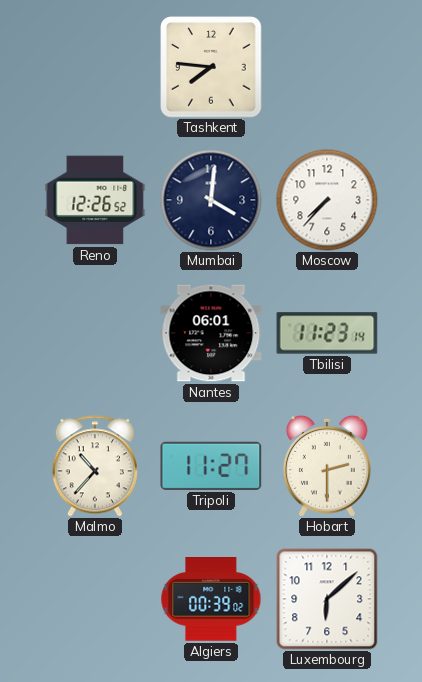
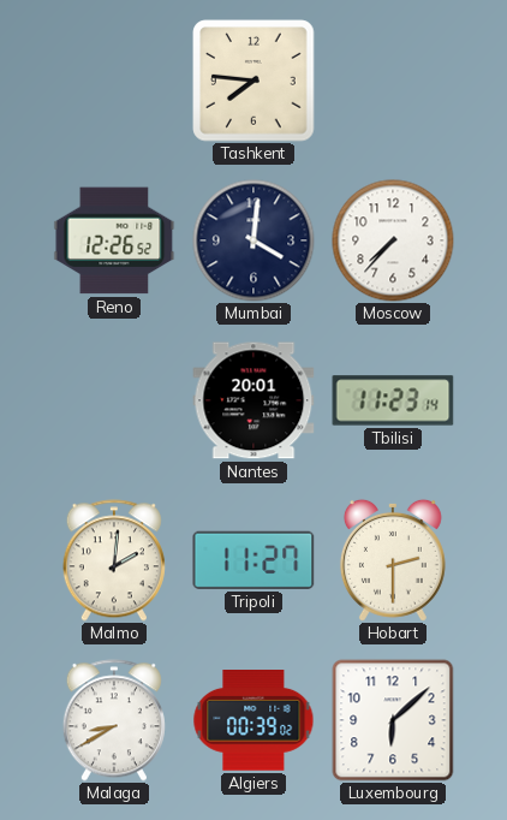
Nantes: 06:01 -> 20:01
Malmo: 10:37 -> 2:01
Malaga: none -> 8:40
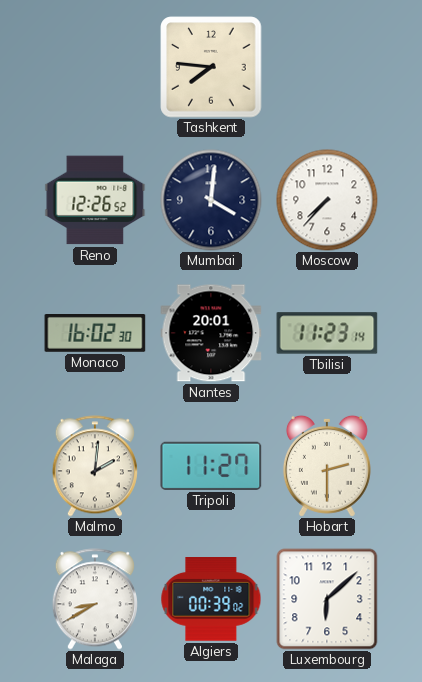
Monaco: none -> 16:02
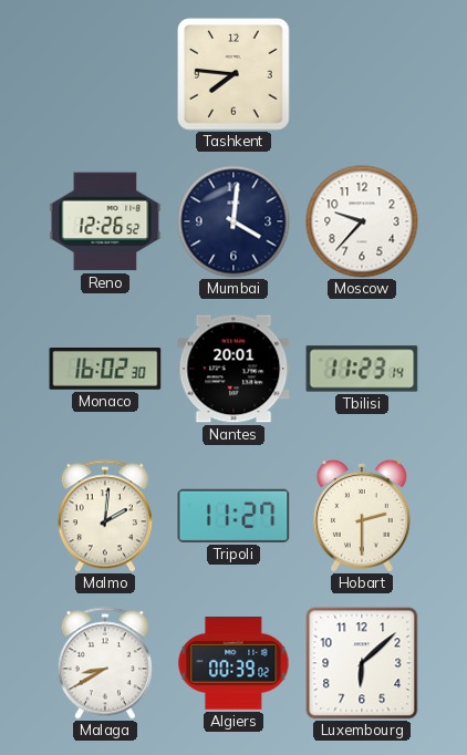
Moscow: 7:37 -> 9:37
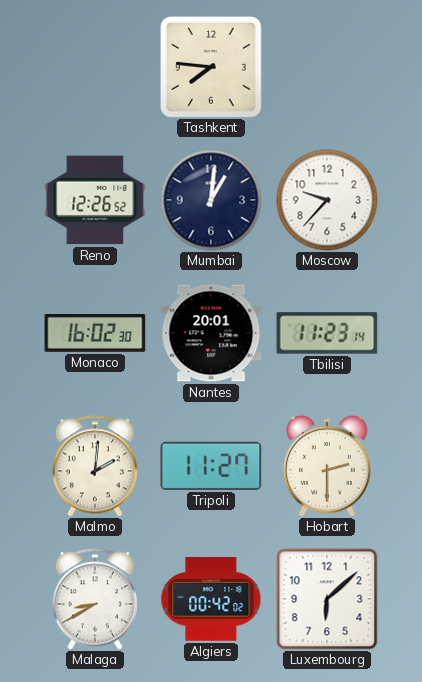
Mumbai: 4:01 -> 1:01
Algiers: 00:39 -> 00:42
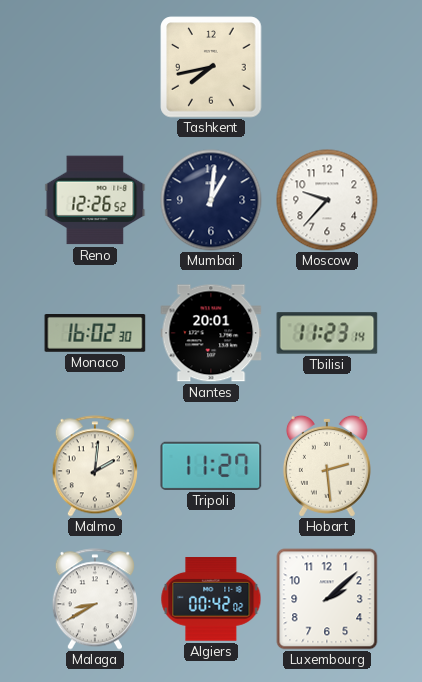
Tashkent: 7:46 -> 7:43
Hobart: 2:30 -> 2:29
Luxembourg: 6:08 -> 2:08
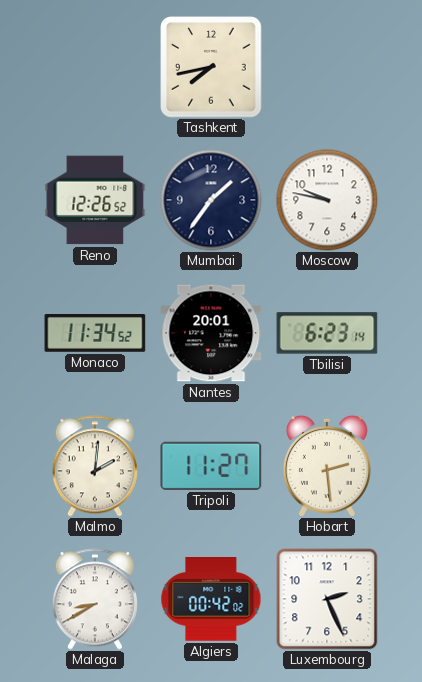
Mumbai: 1:01 -> 1:36
Moscow: 9:37 -> 9:47
Monaco: 16:02 -> 11:34
Tbilisi: 11:23 -> 6:23
Luxembourg: 2:08 -> 2:26
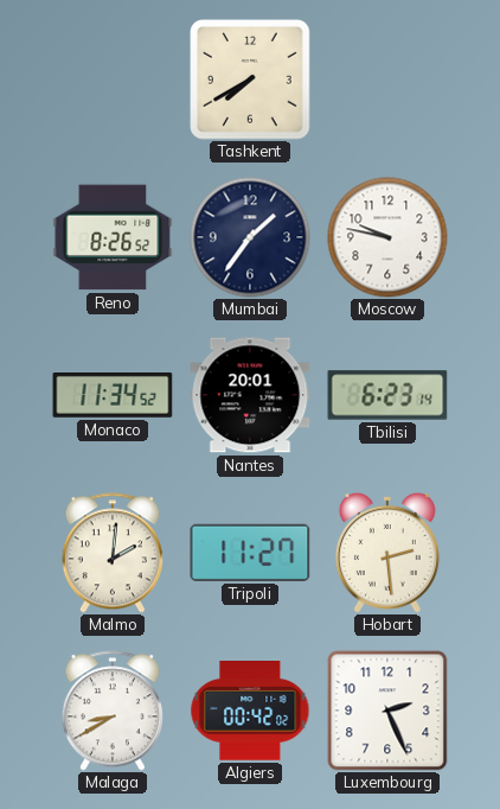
Tashkent: 7:43 -> 7:40
Reno: 12:26 -> 8:26
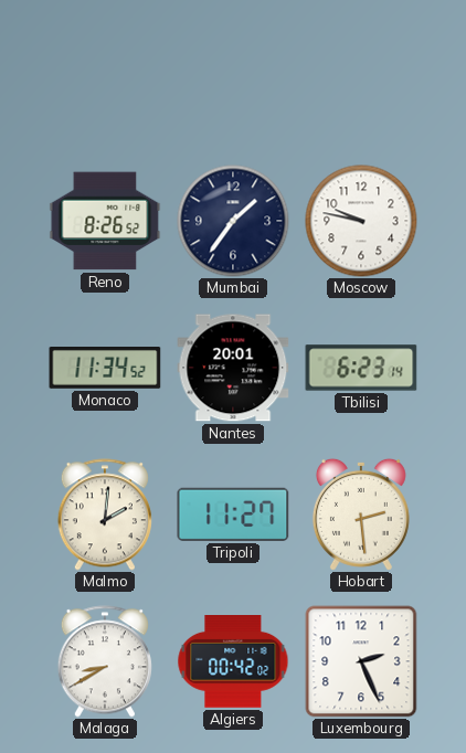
Tashkent: 7:40 -> none
